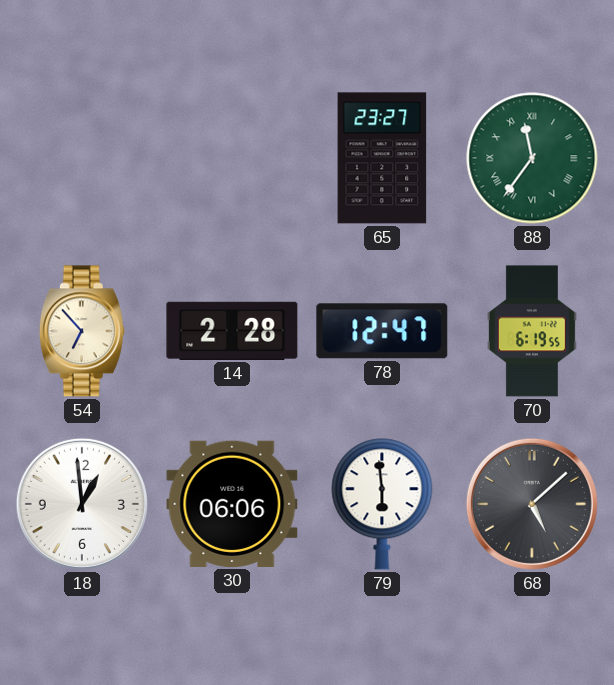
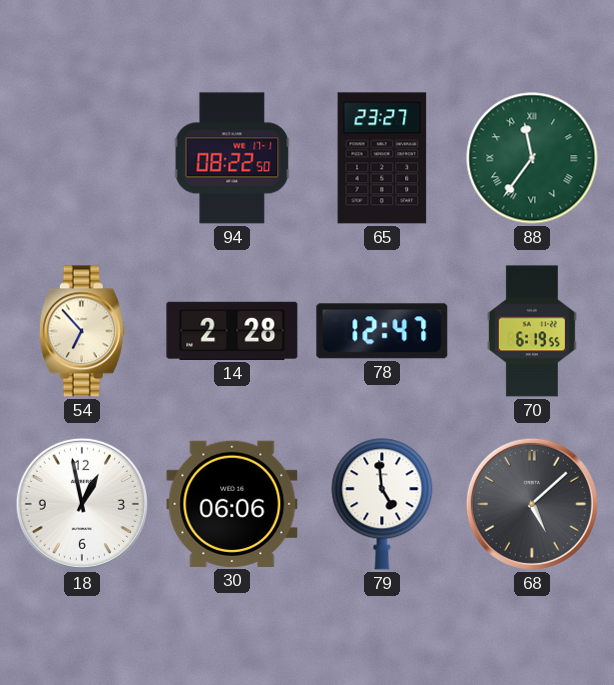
94: none -> 08:22
18: 12:59 -> 12:58
79: 5:59 -> 4:59
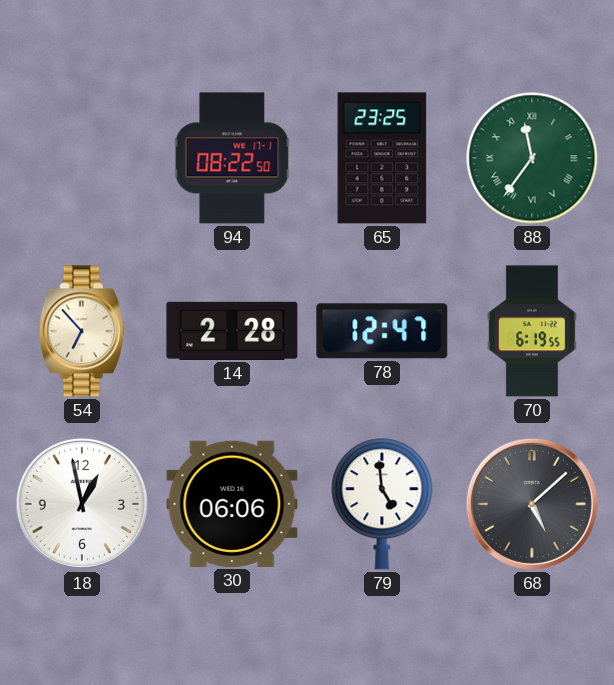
65: 23:27 -> 23:25
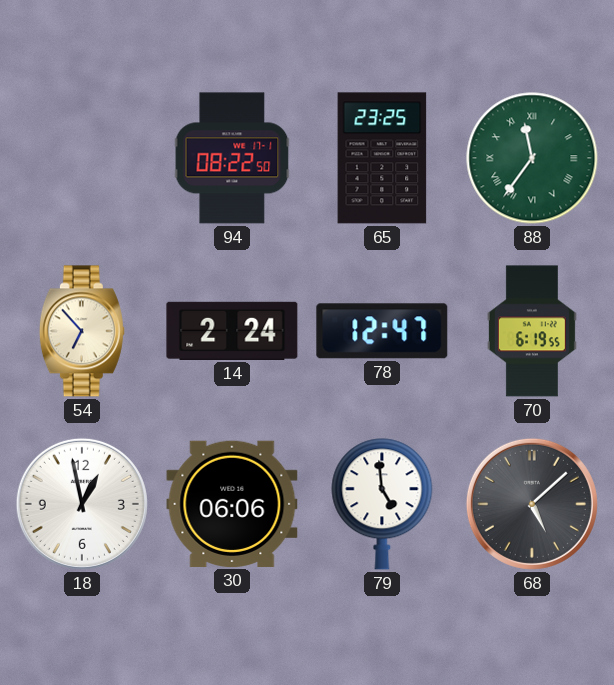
14: 2:28 -> 2:24
